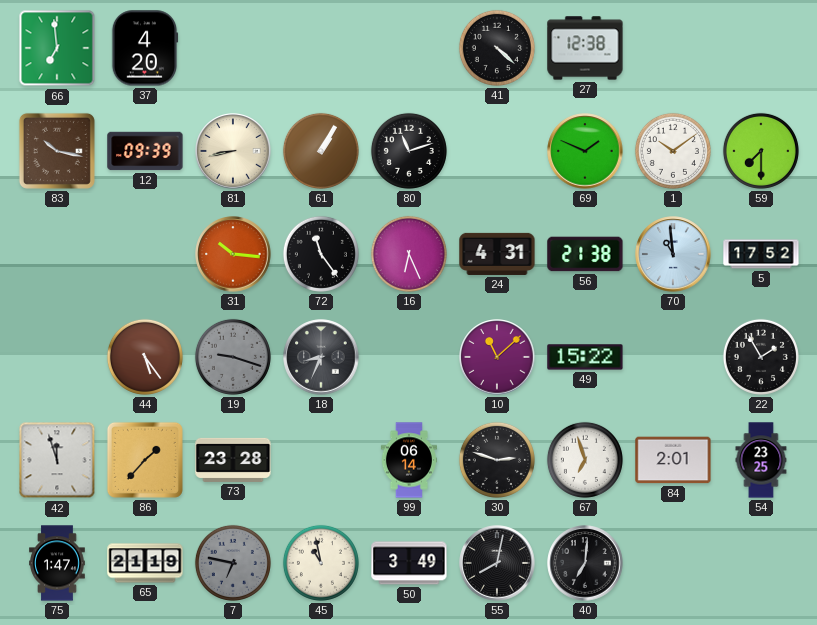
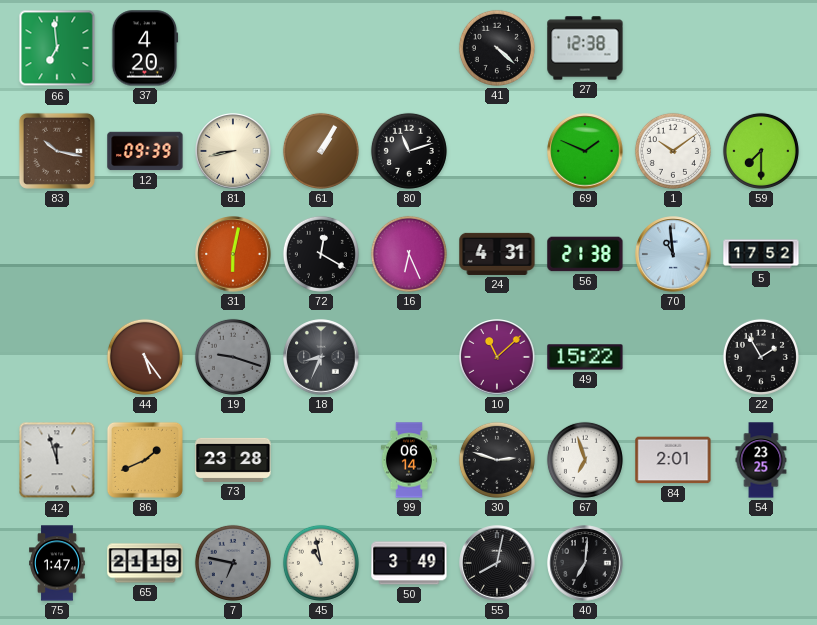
31: 10:16 -> 6:02
72: 11:24 -> 12:20
86: 1:37 -> 1:41
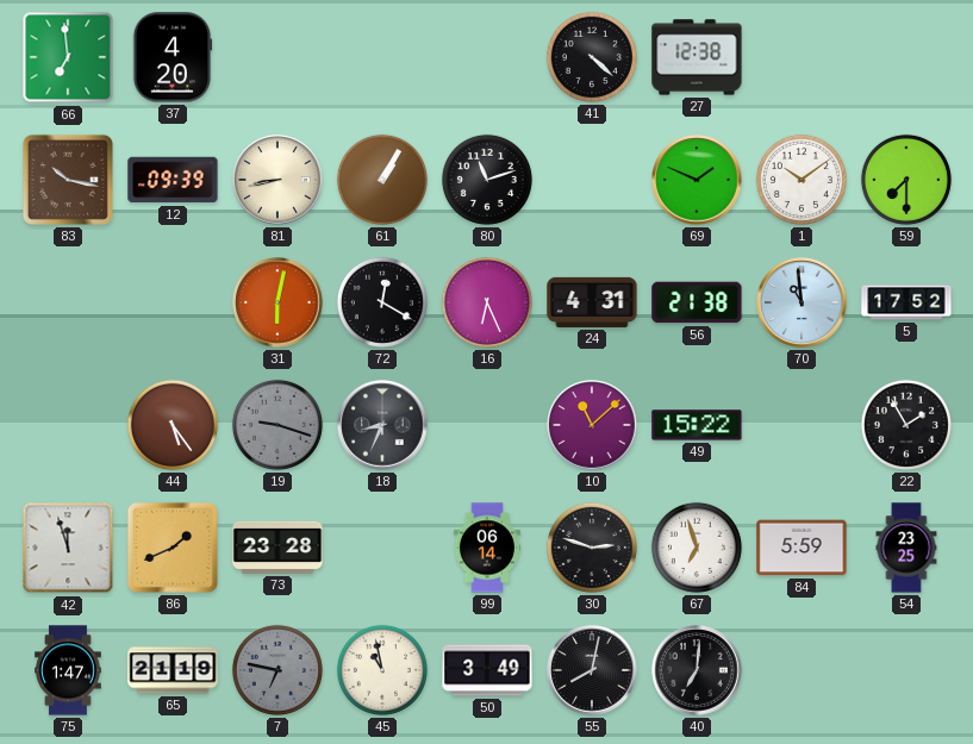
84: 2:01 -> 5:59
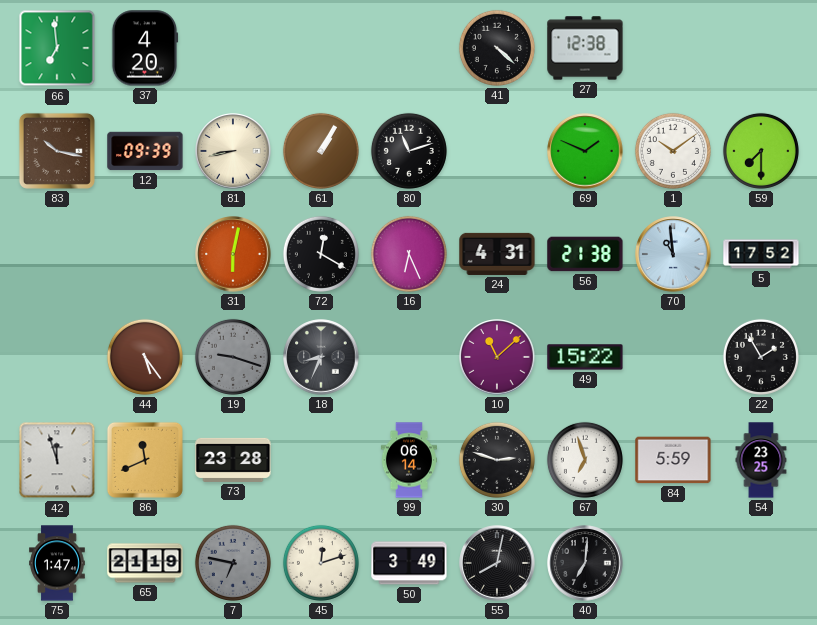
86: 1:41 -> 11:41
45: 10:58 -> 12:12
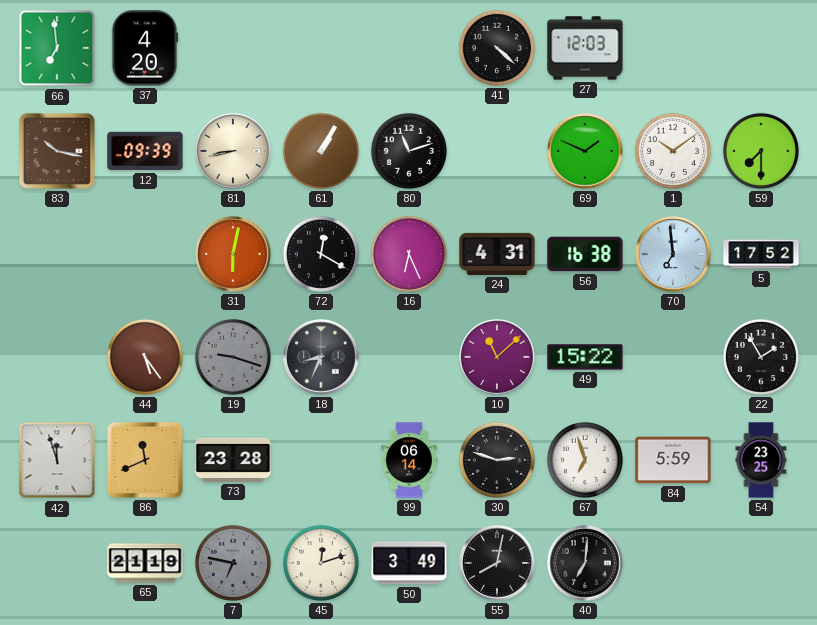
27: 12:38 -> 12:03
56: 21:38 -> 16:38
70: 10:59 -> 6:59
75: 1:47 -> none
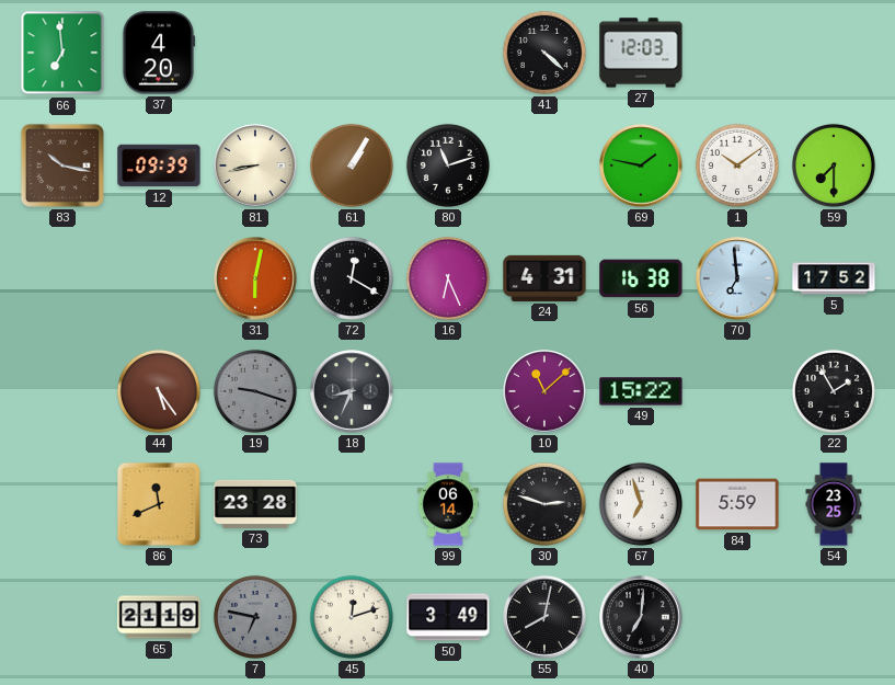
69: 1:49 -> 1:47
42: 11:57 -> none
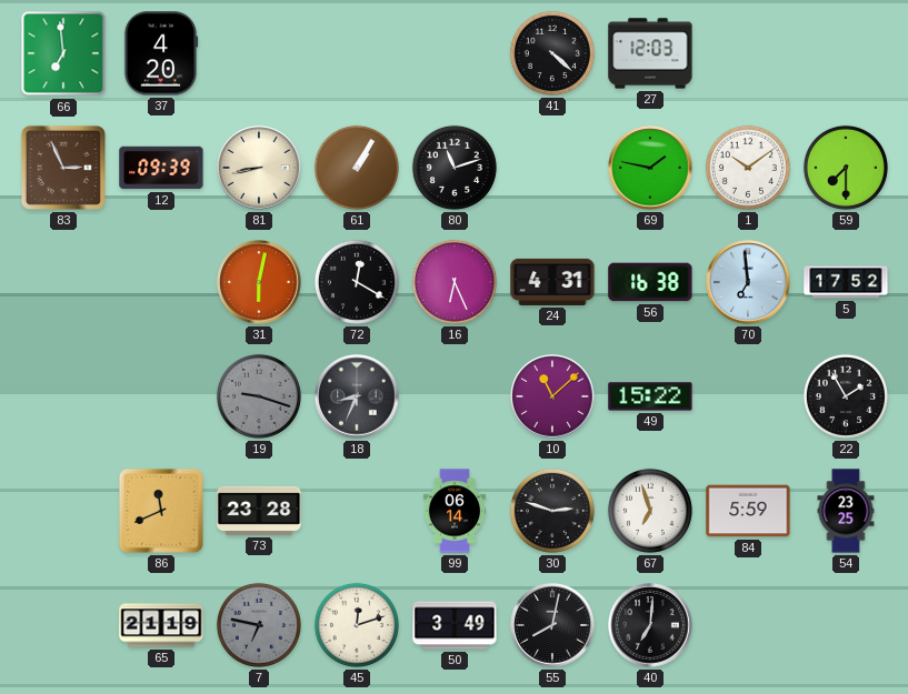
83: 10:17 -> 2:56
44: 5:24 -> none
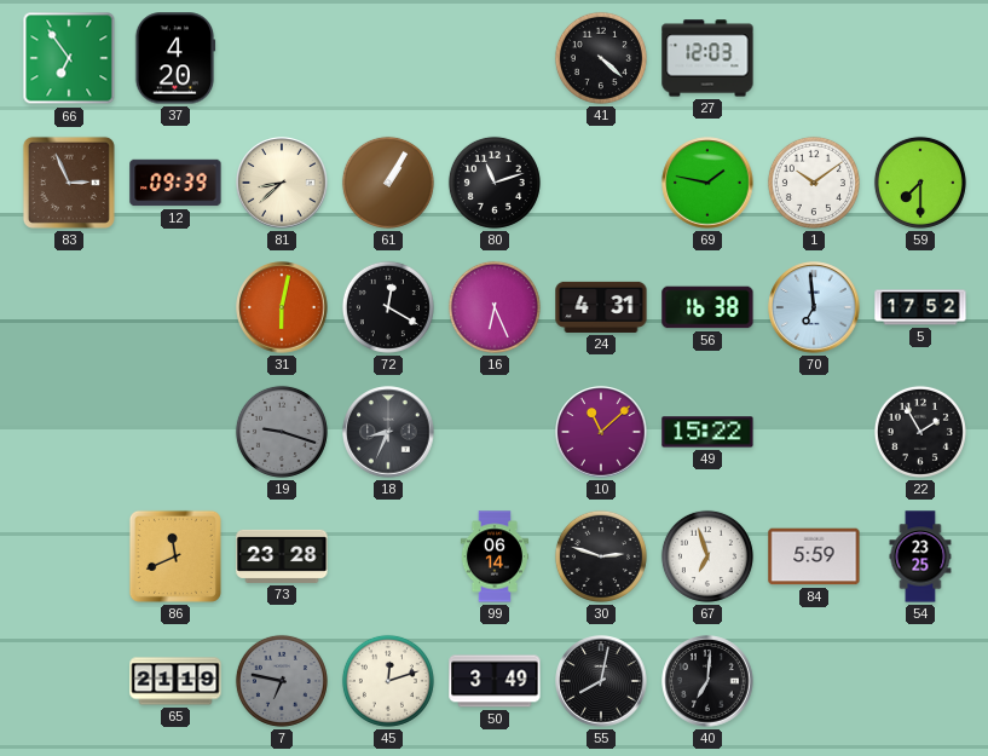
66: 6:59 -> 6:54
81: 8:43 -> 8:38
